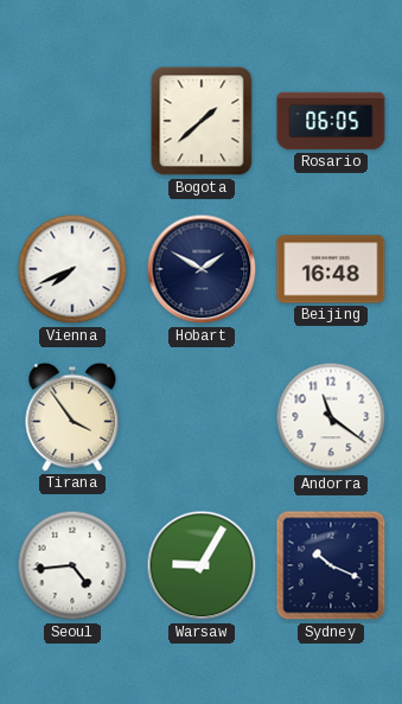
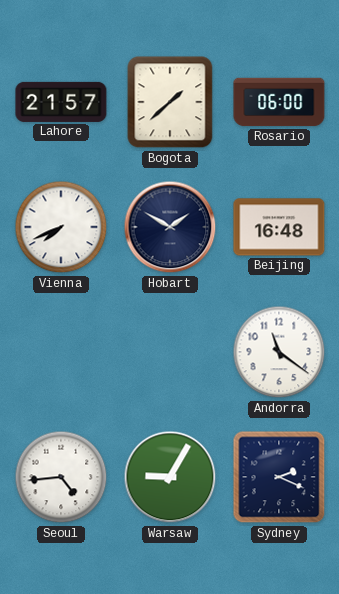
Lahore: none -> 21:57
Rosario: 06:05 -> 06:00
Tirana: 3:54 -> none
Sydney: 10:19 -> 2:19
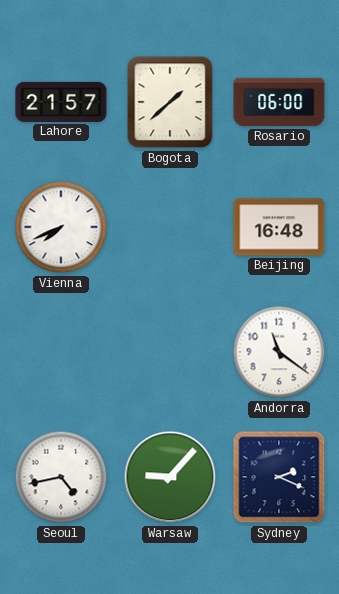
Hobart: 1:50 -> none
Seoul: 4:44 -> 4:43
Warsaw: 9:05 -> 9:07
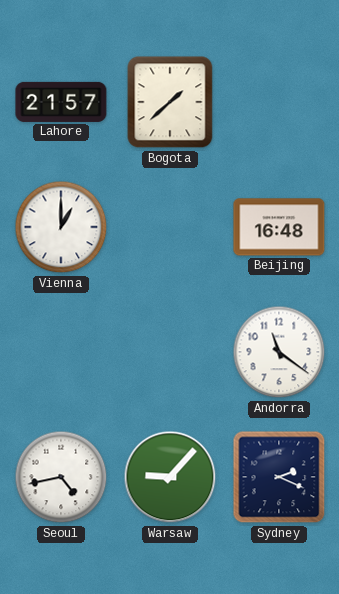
Rosario: 06:00 -> none
Vienna: 7:41 -> 1:00
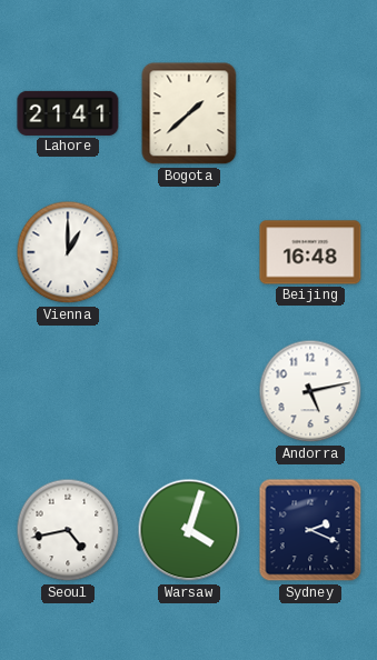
Lahore: 21:57 -> 21:41
Andorra: 11:21 -> 5:13
Warsaw: 9:07 -> 4:03
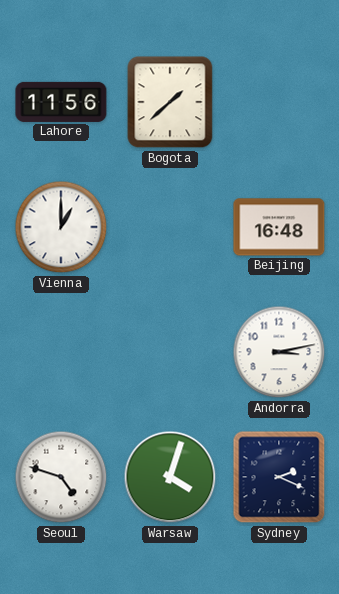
Lahore: 21:41 -> 11:56
Andorra: 5:13 -> 3:13
Seoul: 4:43 -> 4:48
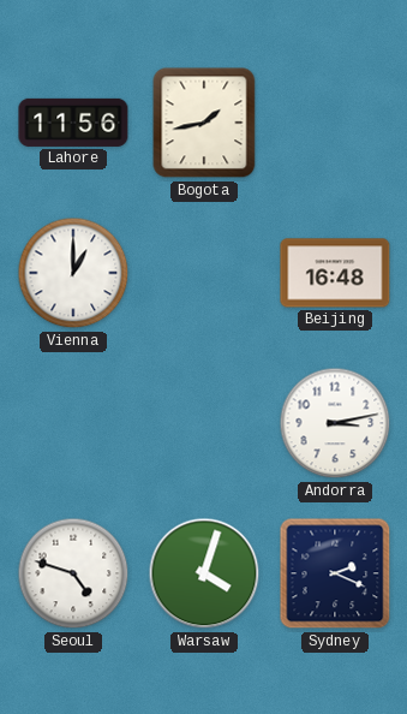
Bogota: 1:38 -> 1:43
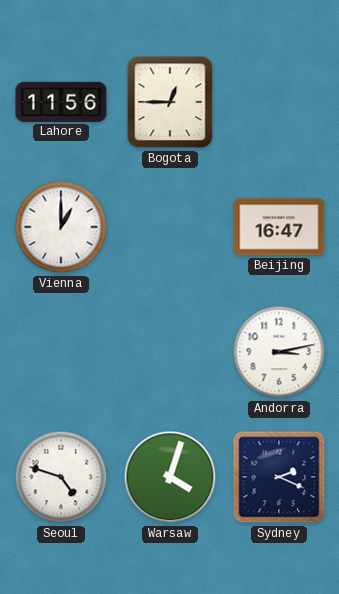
Bogota: 1:43 -> 12:45
Beijing: 16:48 -> 16:47
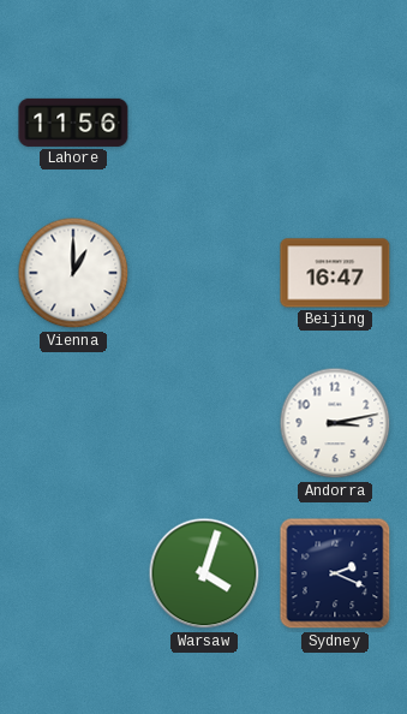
Bogota: 12:45 -> none
Seoul: 4:48 -> none
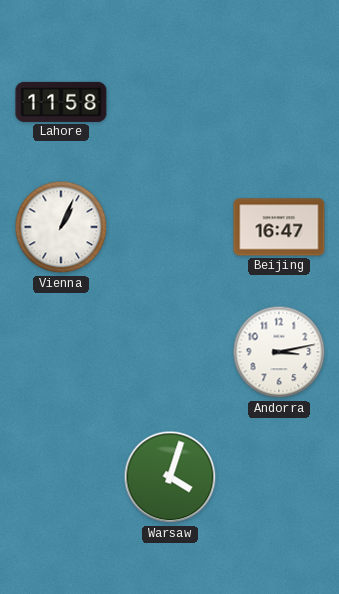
Lahore: 11:56 -> 11:58
Vienna: 1:00 -> 1:04
Sydney: 2:19 -> none
